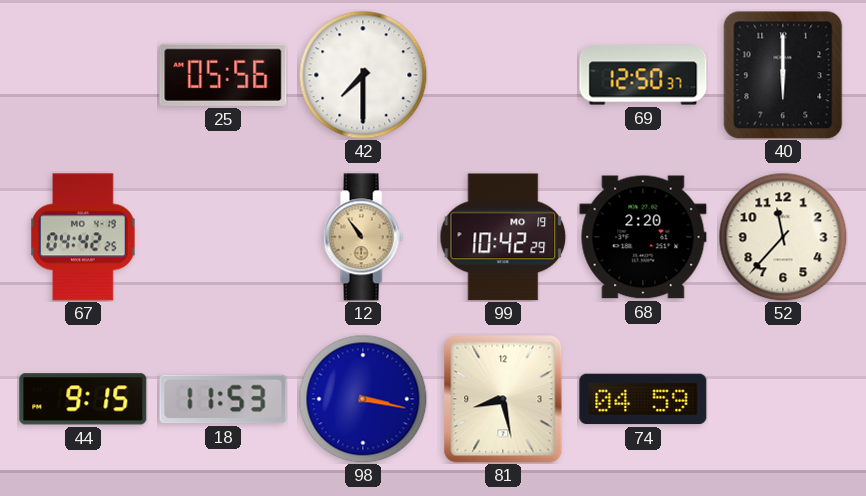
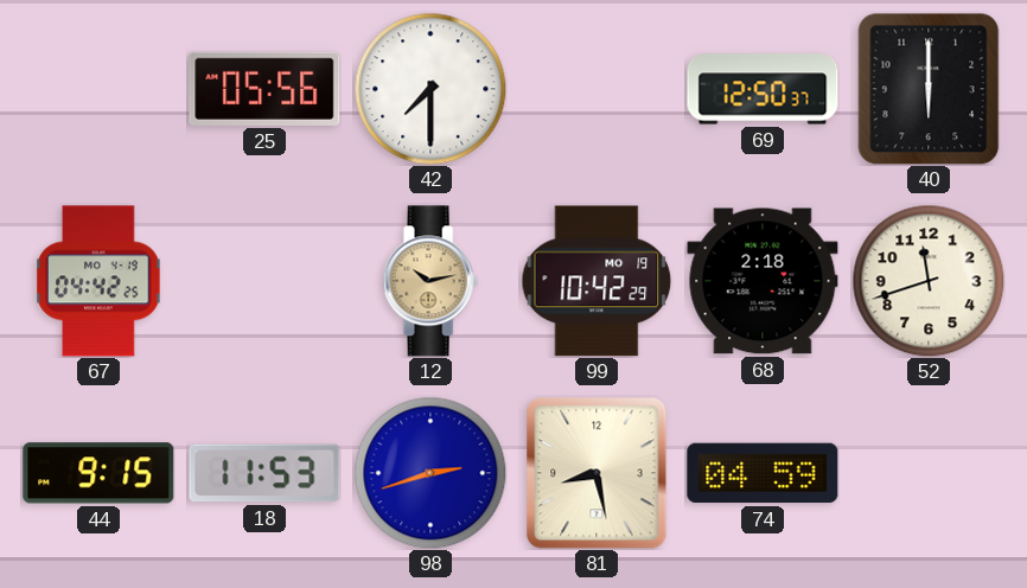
12: 10:54 -> 10:13
68: 2:20 -> 2:18
52: 11:37 -> 11:42
98: 3:17 -> 2:42
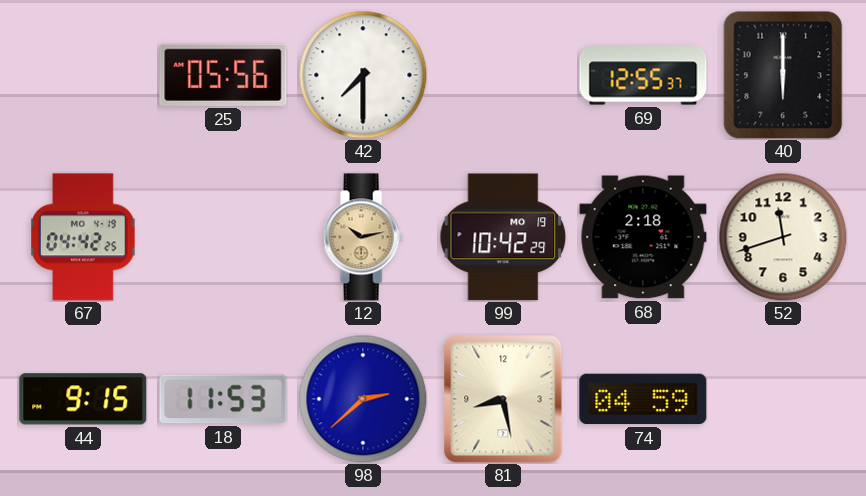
69: 12:50 -> 12:55
98: 2:42 -> 2:38
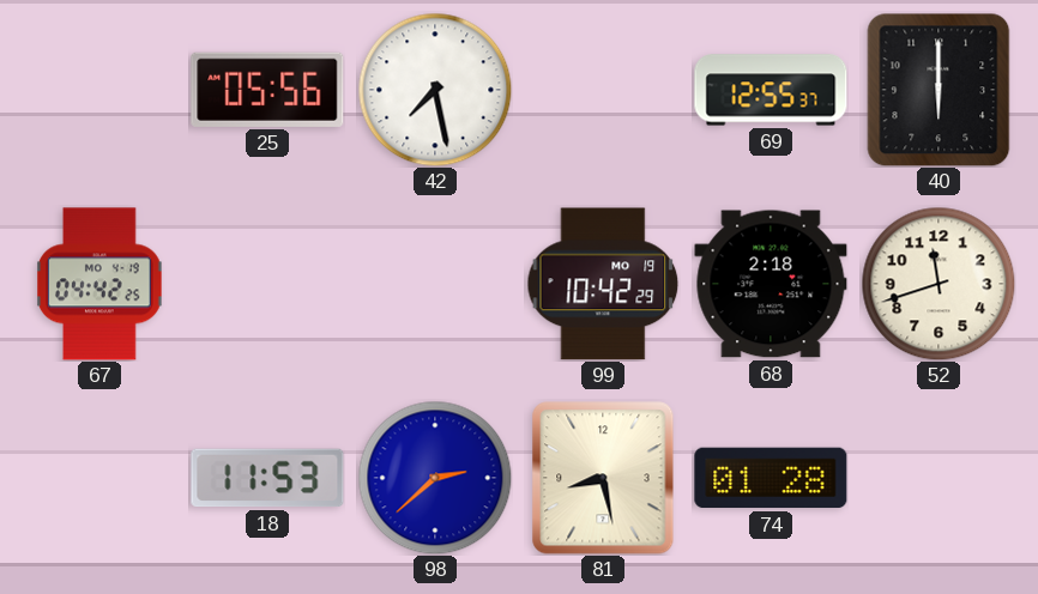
42: 7:30 -> 7:28
12: 10:13 -> none
44: 9:15 -> none
74: 04:59 -> 01:28
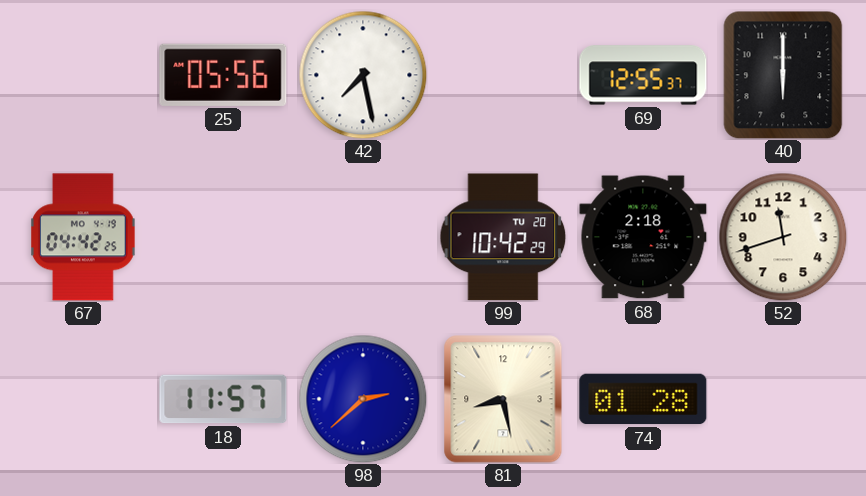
99 date: MO 19 -> TU 20
18: 11:53 -> 11:57
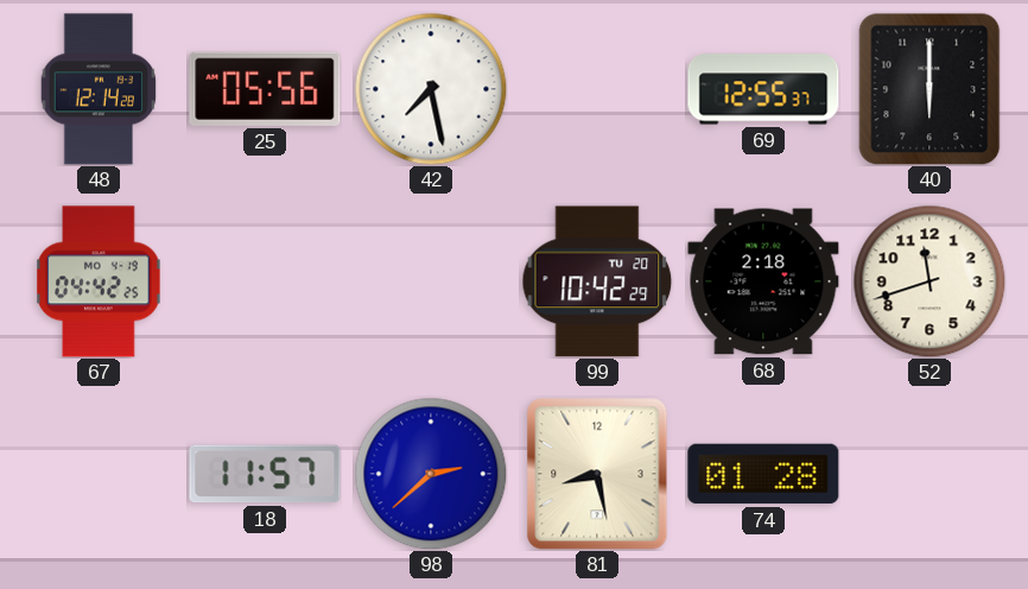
48: none -> 12:14
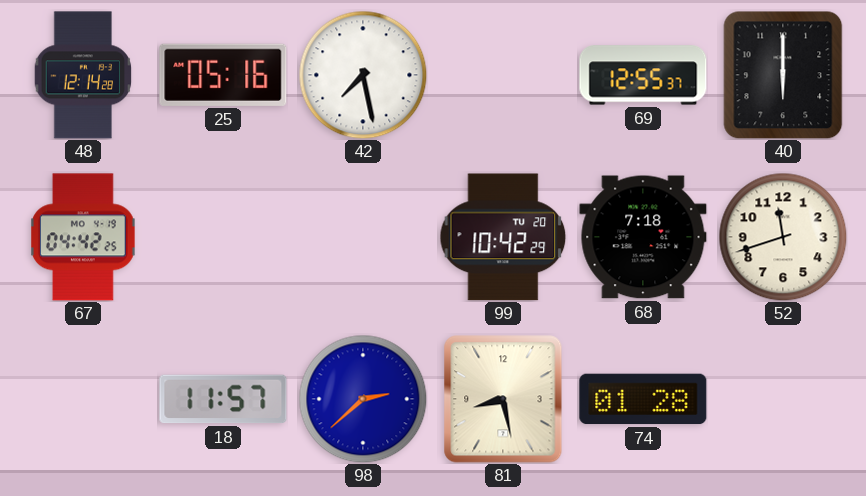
25: 05:56 -> 05:16
68: 2:18 -> 7:18
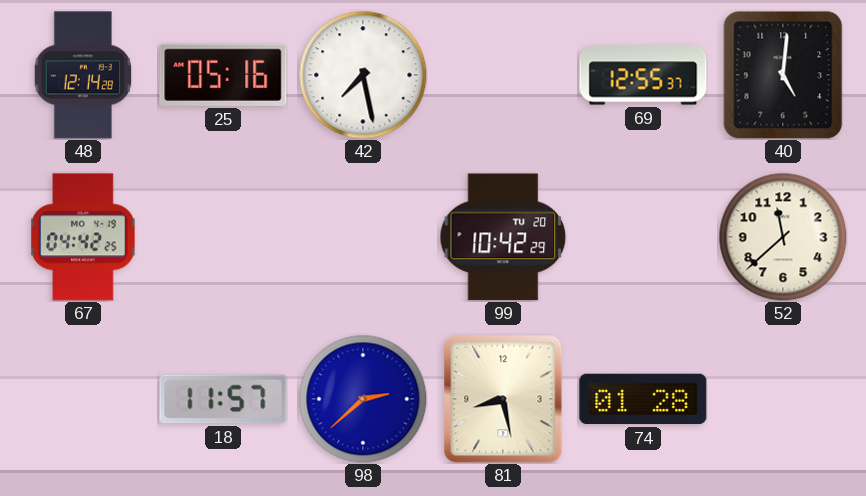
40: 6:00 -> 5:01
68: 7:18 -> none
52: 11:42 -> 11:38
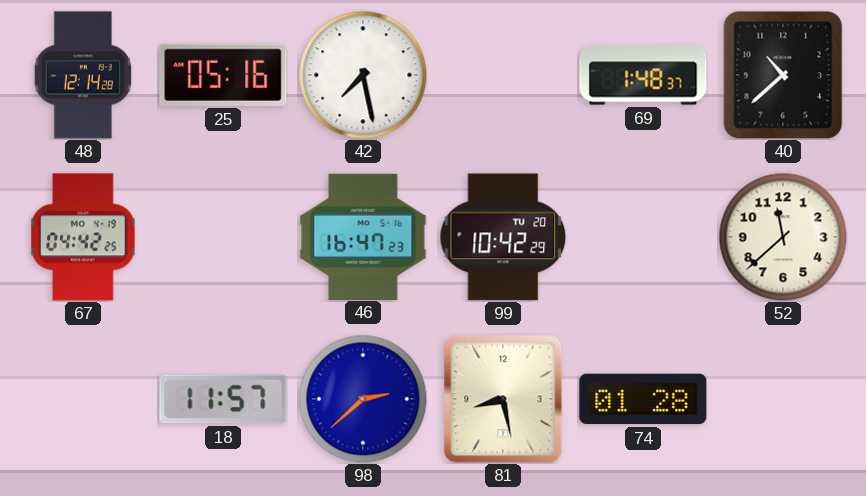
69: 12:55 -> 1:48
40: 5:01 -> 10:38
46: none -> 16:47
